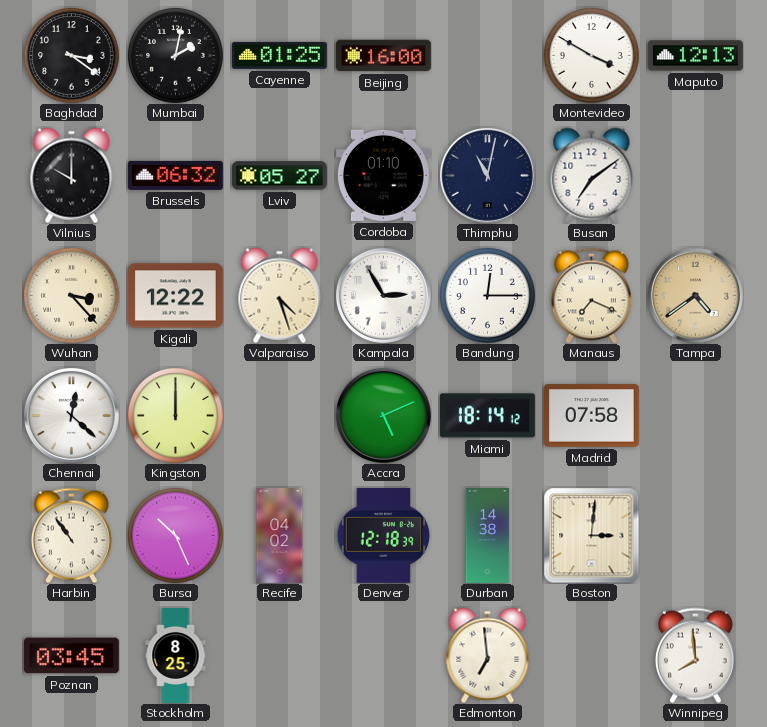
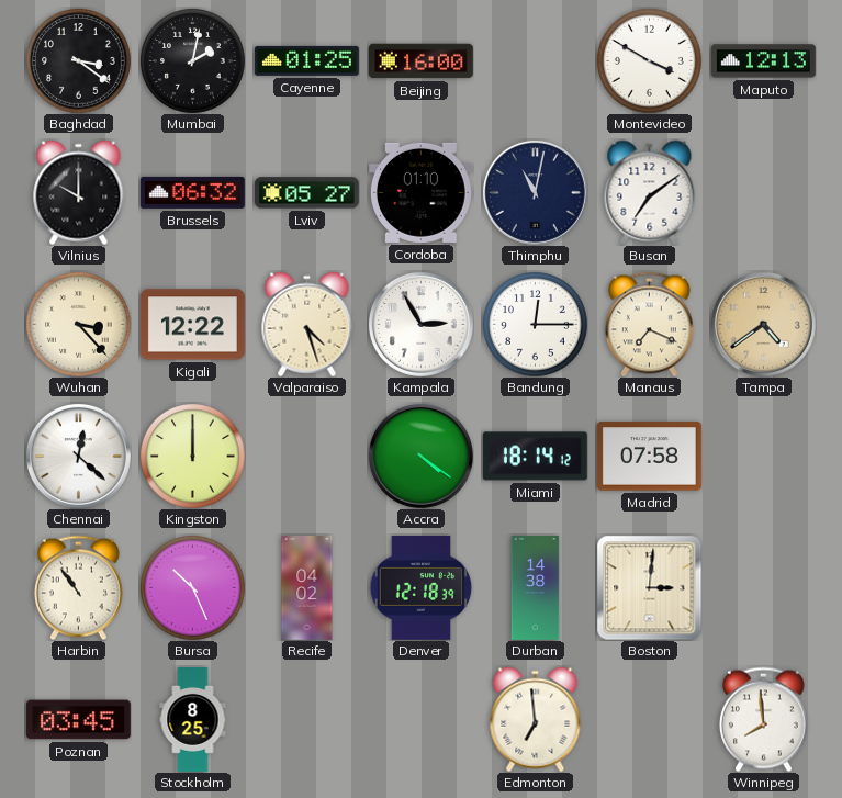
Accra: 5:11 -> 4:21
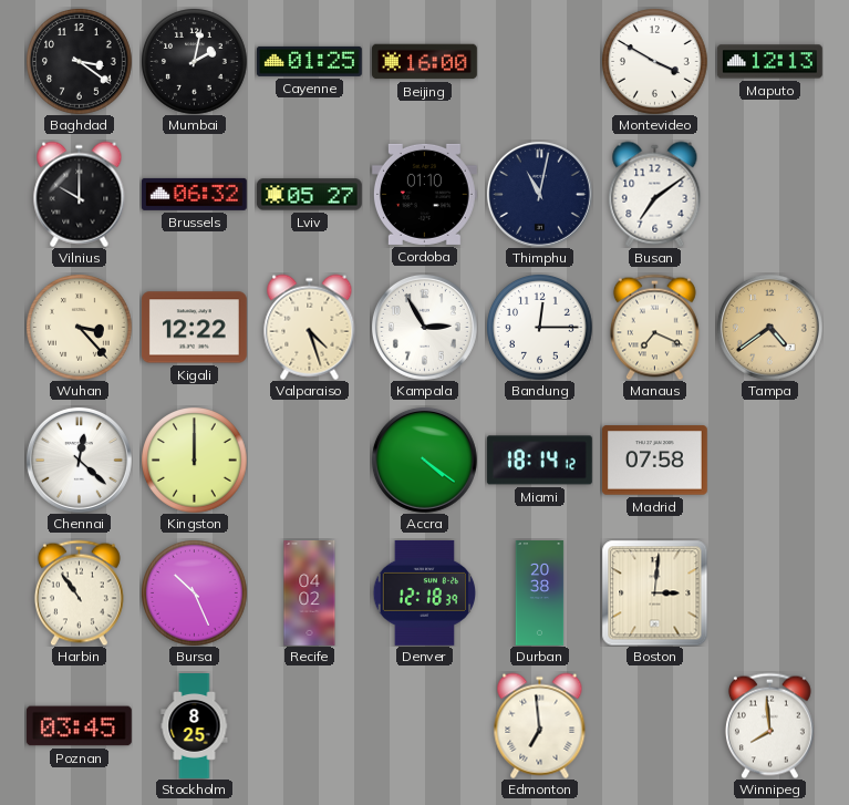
Durban: 14:38 -> 20:38
